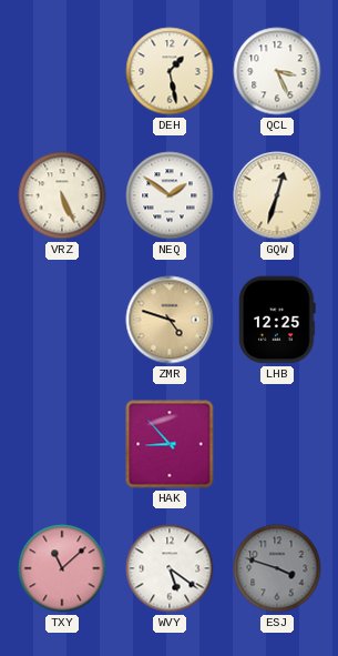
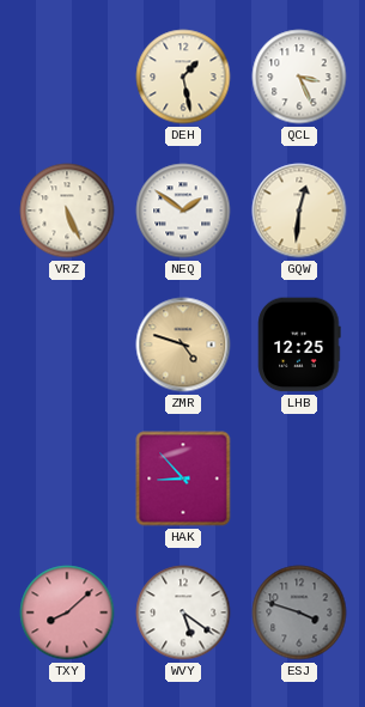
GQW: 12:33 -> 12:31
TXY: 11:08 -> 8:08
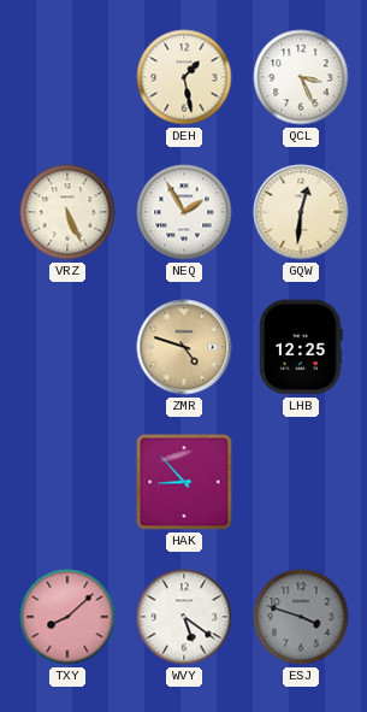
NEQ: 1:51 -> 1:55
